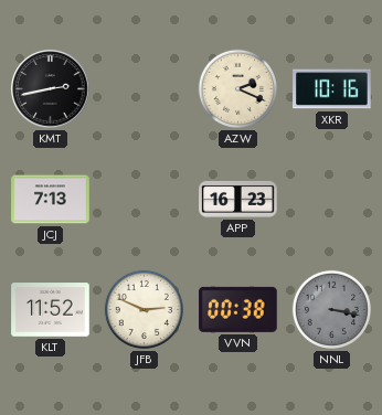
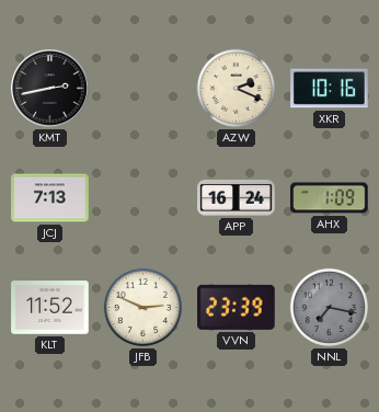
APP: 16:23 -> 16:24
AHX: none -> 1:09
VVN: 00:38 -> 23:39
NNL: 3:17 -> 7:17
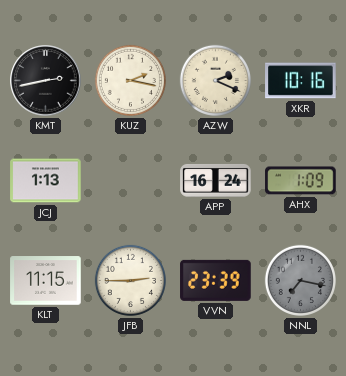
KUZ: none -> 2:17
JCJ: 7:13 -> 1:13
KLT: 11:52 -> 11:15
JFB: 2:49 -> 2:45
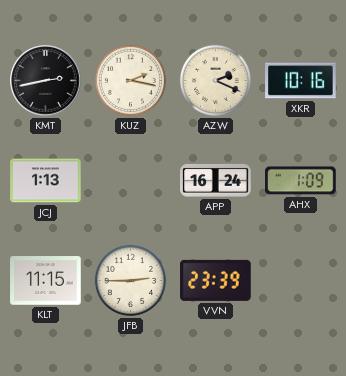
NNL: 7:17 -> none
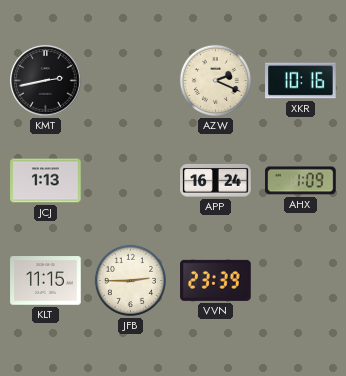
KUZ: 2:17 -> none
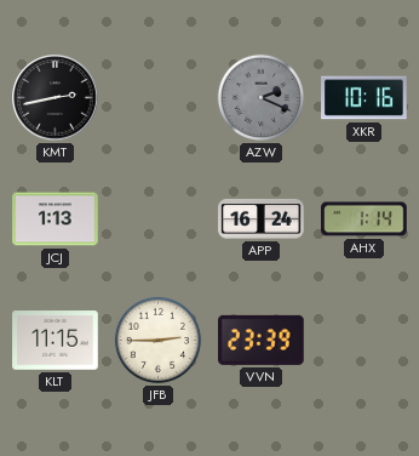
AZW dial: cream -> grey
AHX: 1:09 -> 1:14
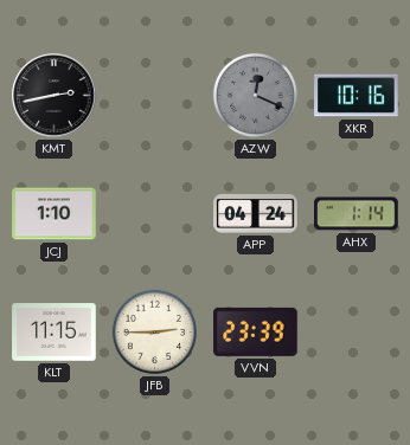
AZW: 2:19 -> 12:19
JCJ: 1:13 -> 1:10
APP: 16:24 -> 04:24
